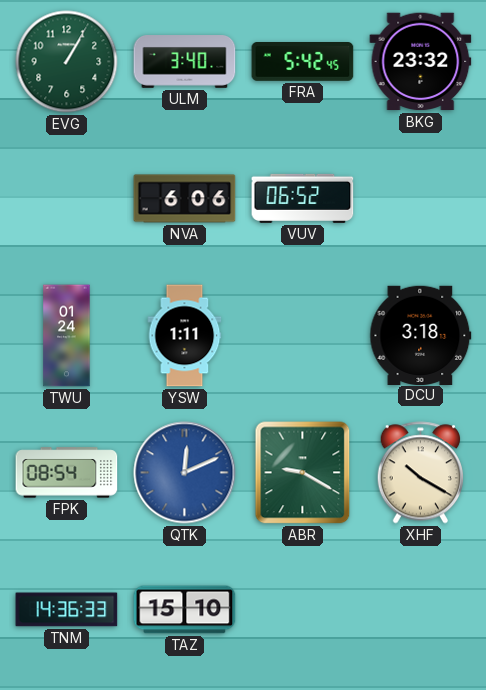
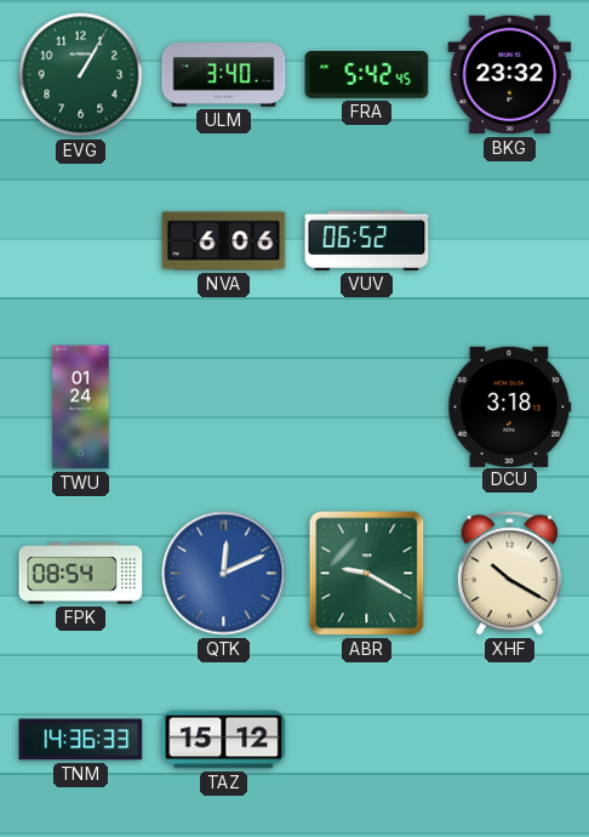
YSW: 1:11 -> none
TAZ: 15:10 -> 15:12
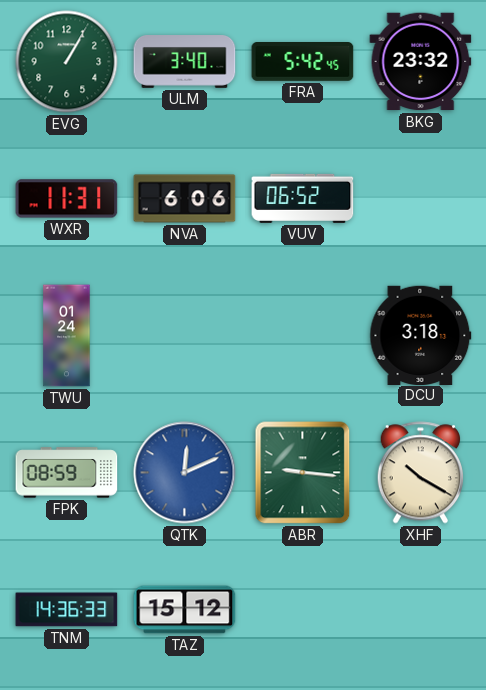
WXR: none -> 11:31
FPK: 08:54 -> 08:59
ABR: 9:20 -> 9:16
